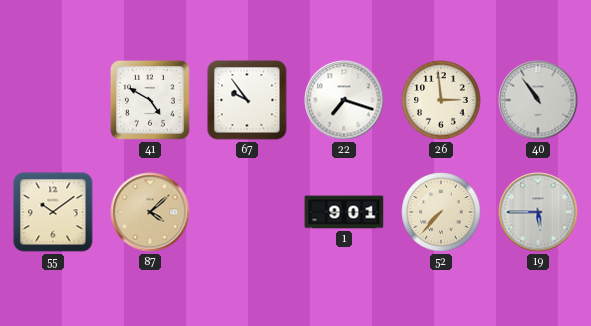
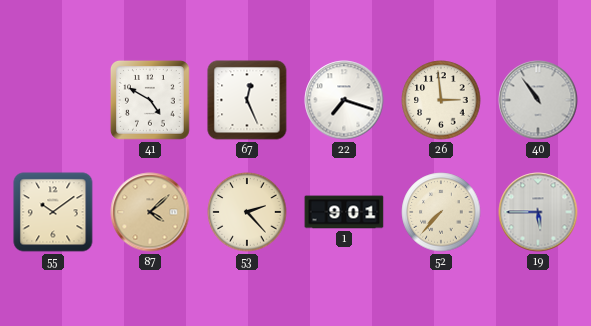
67: 9:54 -> 12:26
53: none -> 2:23
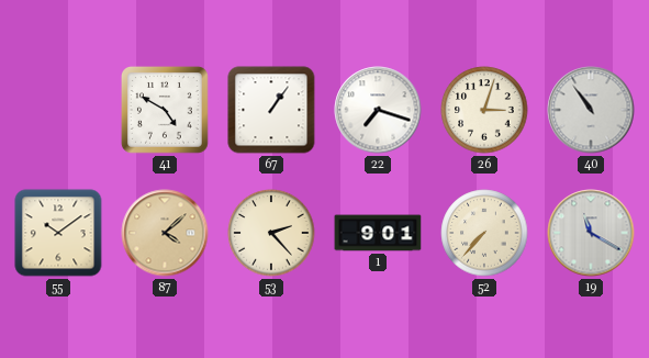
67: 12:26 -> 1:06
26: 2:59 -> 3:03
19: 5:45 -> 11:20
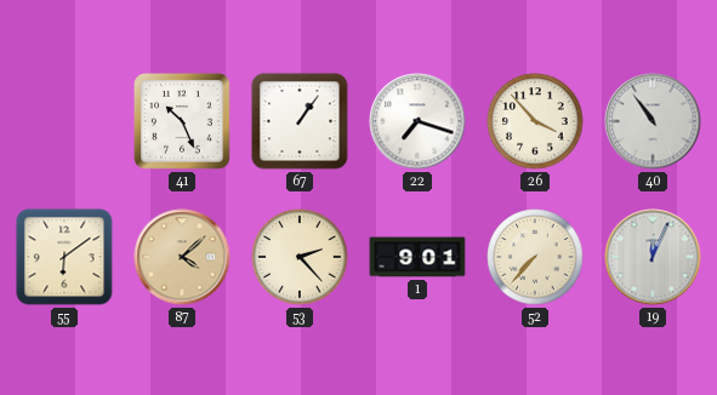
41: 4:50 -> 10:26
26: 3:03 -> 3:53
55: 10:09 -> 6:09
19: 11:20 -> 12:04
